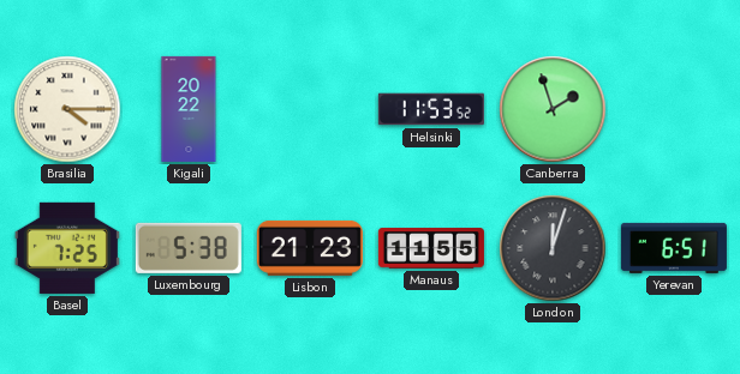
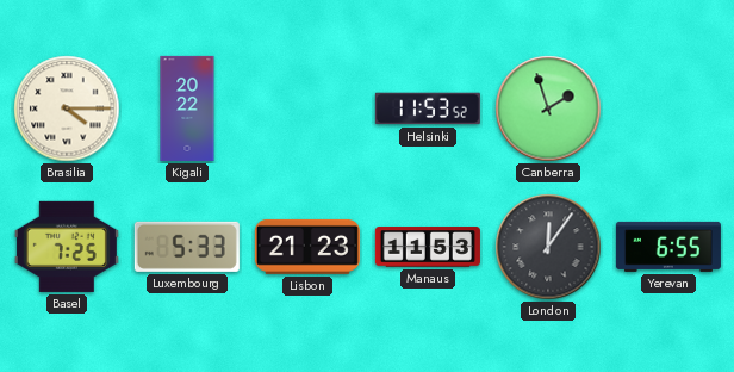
Luxembourg: 5:38 -> 5:33
Manaus: 11:55 -> 11:53
London: 12:03 -> 12:06
Yerevan: 6:51 -> 6:55
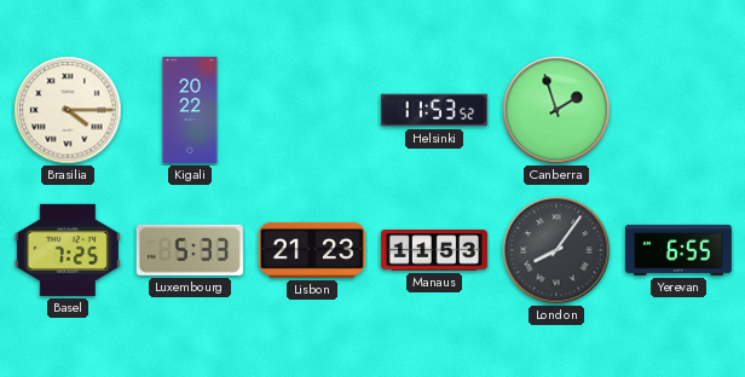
London: 12:06 -> 8:06
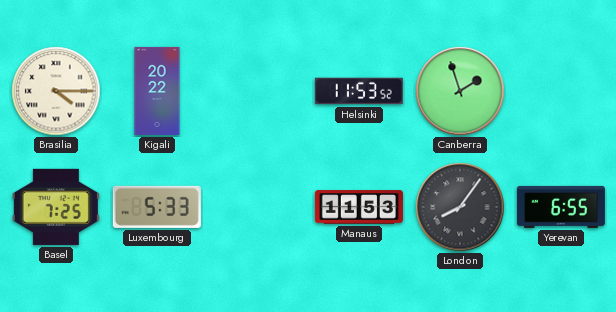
Lisbon: 21:23 -> none
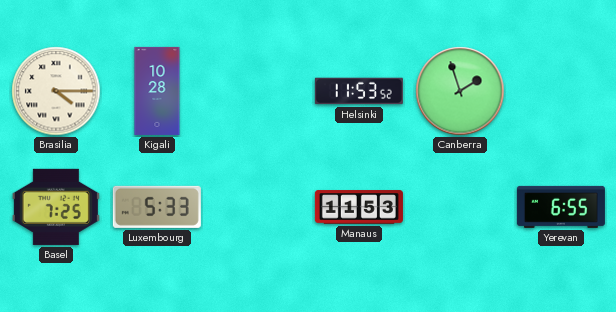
Kigali: 20:22 -> 10:28
London: 8:06 -> none
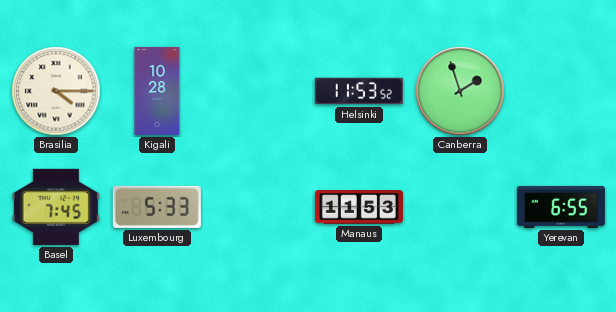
Basel: 7:25 -> 7:45
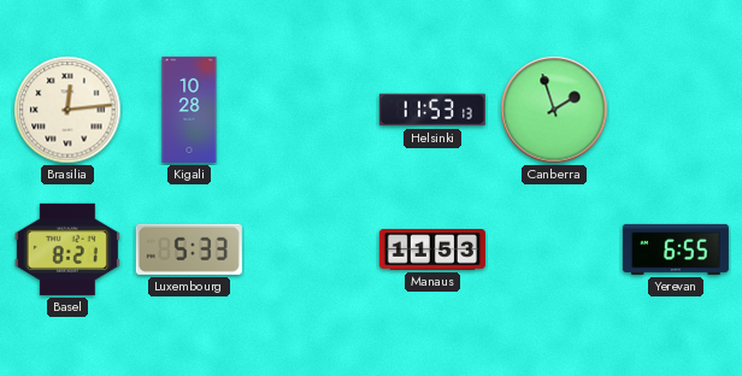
Brasilia: 4:15 -> 12:14
Helsinki: 11:53:52 -> 11:53:13
Basel: 7:45 -> 8:21
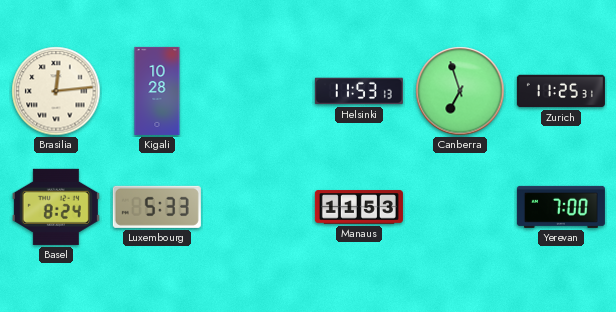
Canberra: 1:57 -> 6:57
Zurich: none -> 11:25
Basel: 8:21 -> 8:24
Yerevan: 6:55 -> 7:00
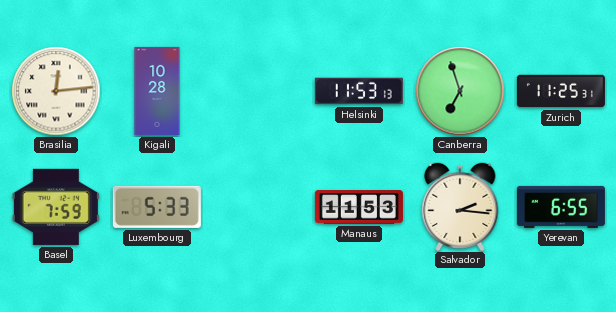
Basel: 8:24 -> 7:59
Salvador: none -> 2:16
Yerevan: 7:00 -> 6:55
